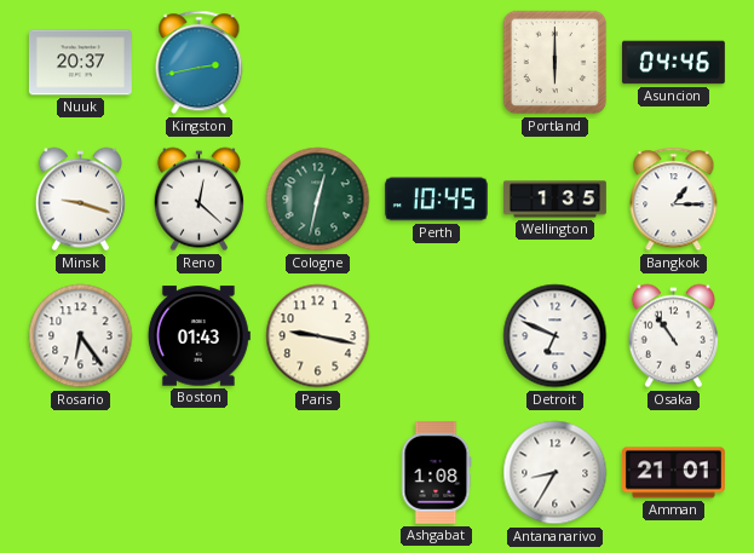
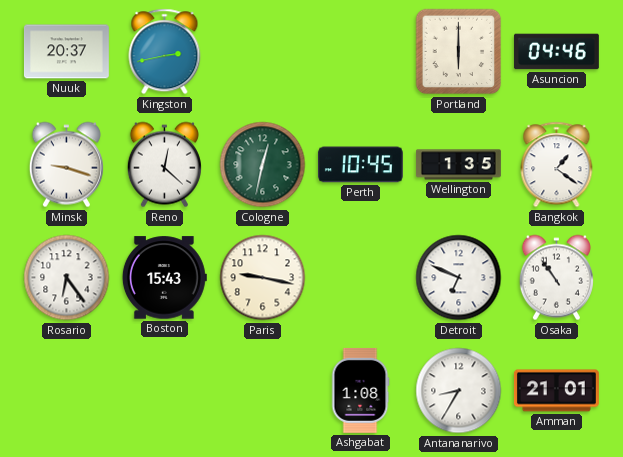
Bangkok: 1:15 -> 1:21
Boston: 01:43 -> 15:43
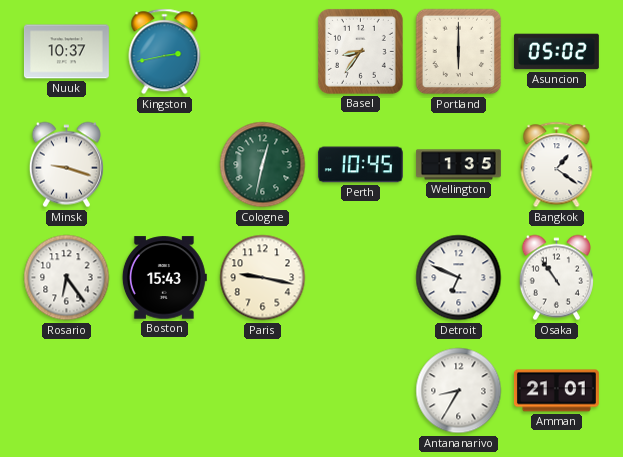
Nuuk: 20:37 -> 10:37
Basel: none -> 8:36
Asuncion: 04:46 -> 05:02
Reno: 12:22 -> none
Ashgabat: 1:08 -> none
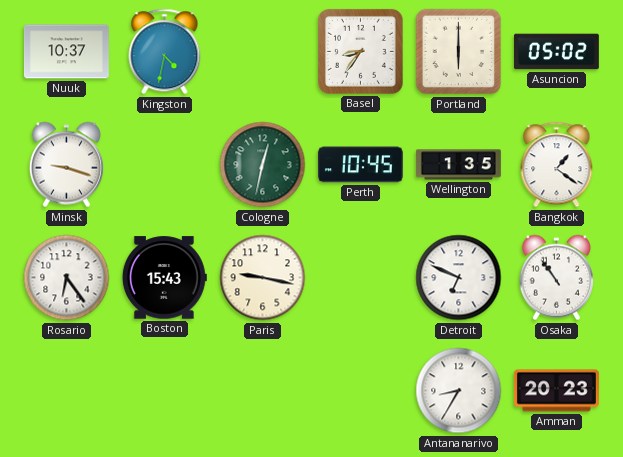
Kingston: 2:43 -> 4:32
Amman: 21:01 -> 20:23
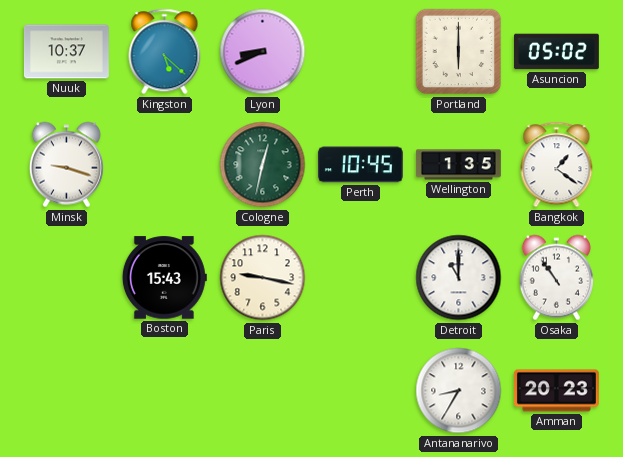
Kingston: 4:32 -> 5:22
Lyon: none -> 8:41
Basel: 8:36 -> none
Rosario: 6:24 -> none
Detroit: 6:49 -> 11:00
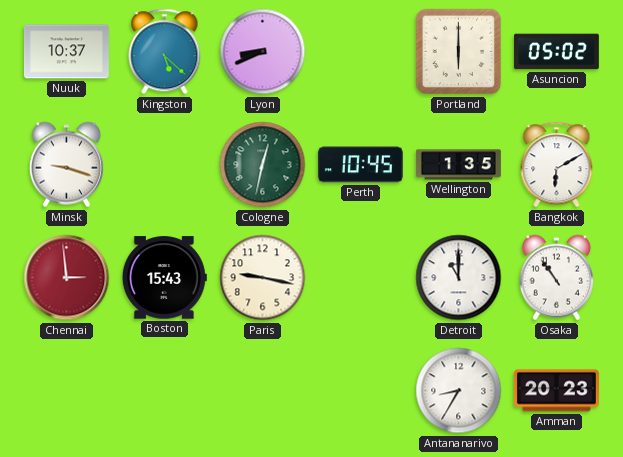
Bangkok: 1:21 -> 6:10
Chennai: none -> 2:59
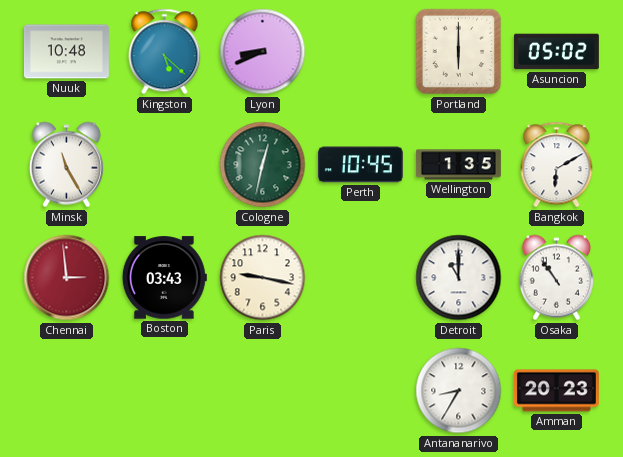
Nuuk: 10:37 -> 10:48
Minsk: 9:18 -> 11:25
Boston: 15:43 -> 03:43
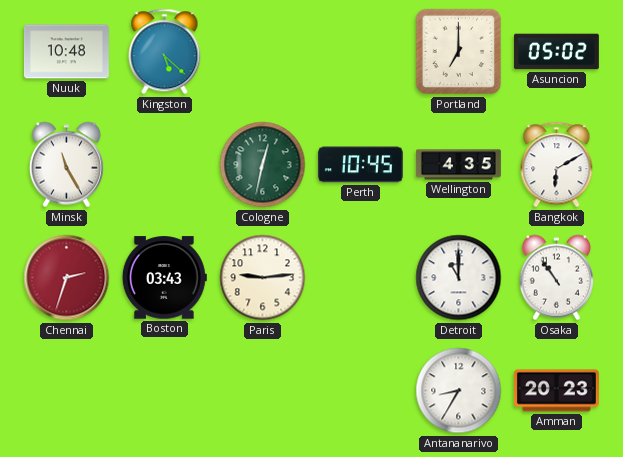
Lyon: 8:41 -> none
Portland: 6:00 -> 7:00
Wellington: 1:35 -> 4:35
Chennai: 2:59 -> 2:33
Paris: 9:17 -> 9:14
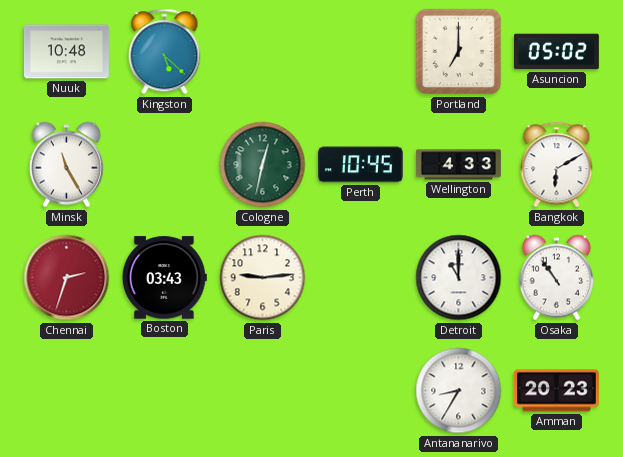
Wellington: 4:35 -> 4:33
